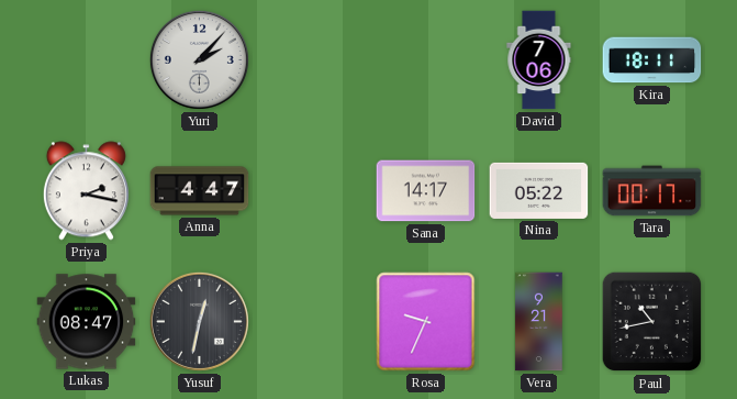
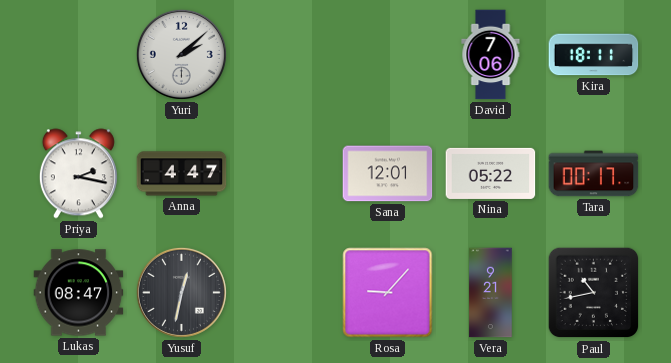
Yuri: 2:07 -> 2:08
Sana: 14:17 -> 12:01
Rosa: 9:34 -> 9:07
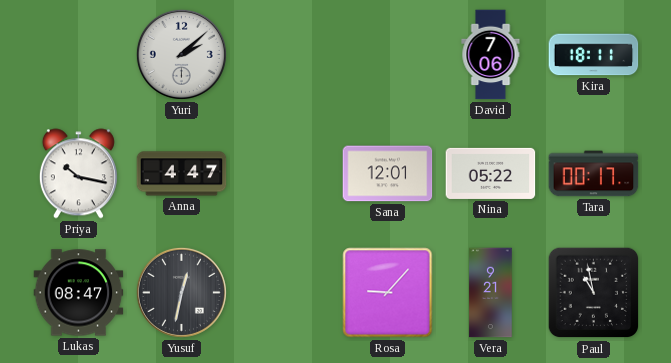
Priya: 2:17 -> 10:17
Paul: 10:43 -> 10:58
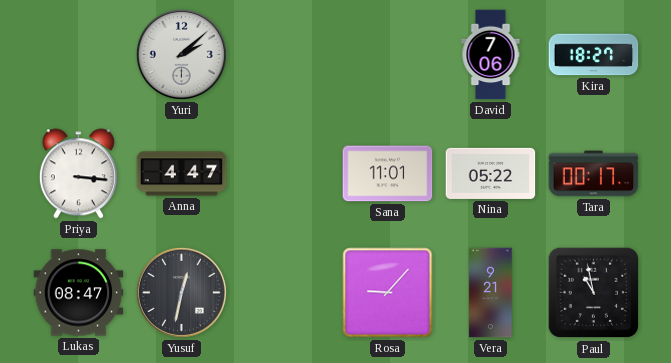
Kira: 18:11 -> 18:27
Priya: 10:17 -> 3:16
Sana: 12:01 -> 11:01
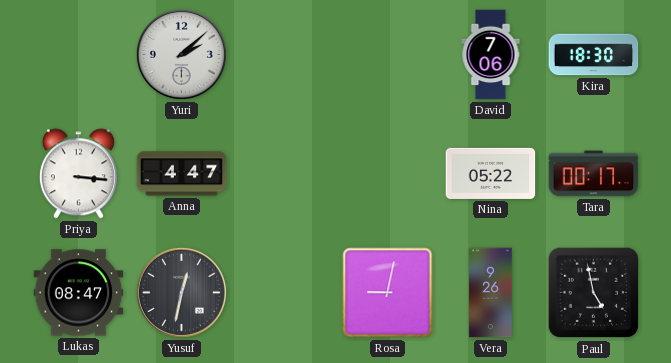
Kira: 18:27 -> 18:30
Sana: 11:01 -> none
Rosa: 9:07 -> 9:02
Vera: 9:21 -> 9:26
Paul: 10:58 -> 4:58
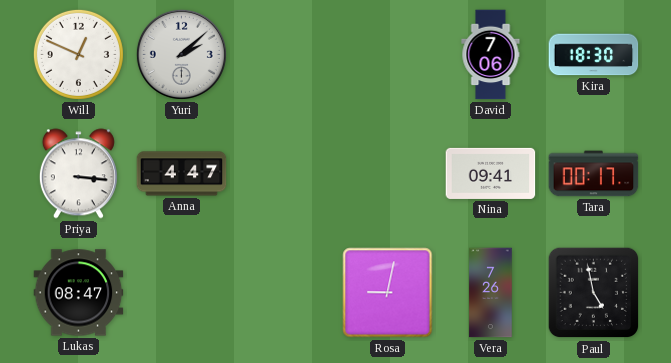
Will: none -> 12:49
Nina: 05:22 -> 09:41
Yusuf: 12:32 -> none
Vera: 9:26 -> 7:26
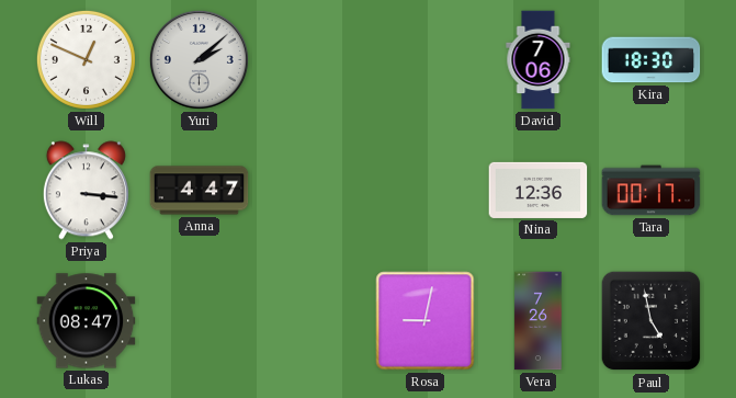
Nina: 09:41 -> 12:36
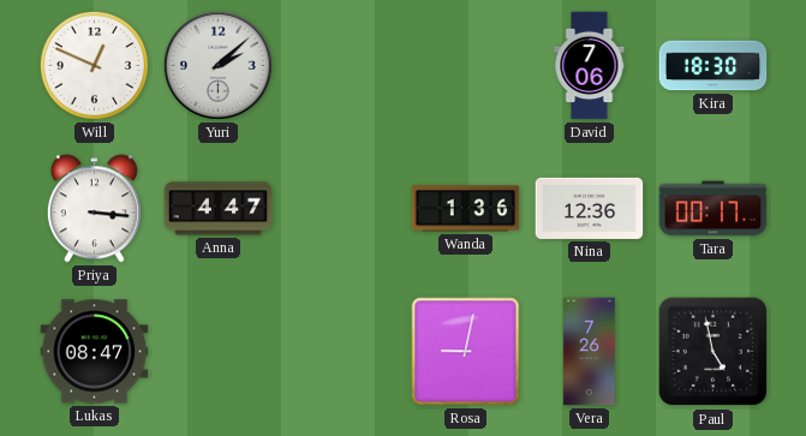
Wanda: none -> 1:36
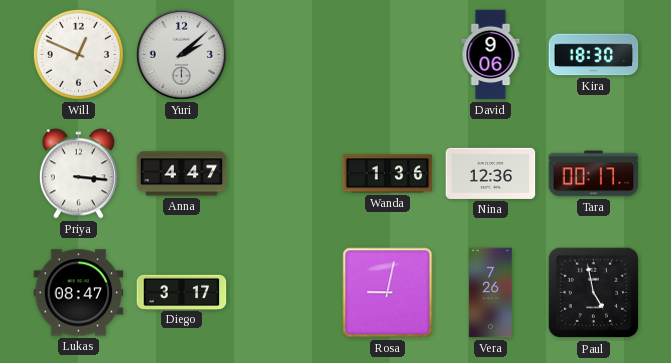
David: 7:06 -> 9:06
Diego: none -> 3:17
